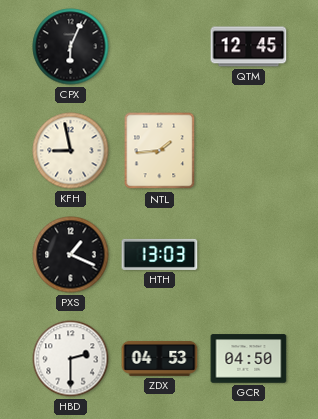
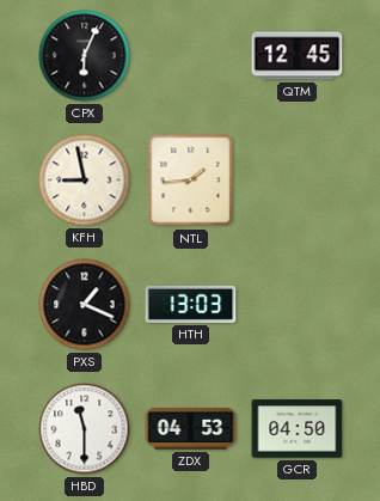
HBD: 2:30 -> 11:30
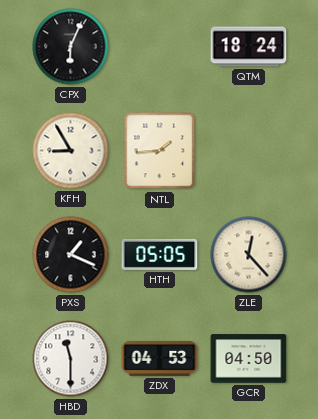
QTM: 12:45 -> 18:24
KFH: 8:58 -> 8:55
HTH: 13:03 -> 05:05
ZLE: none -> 12:23
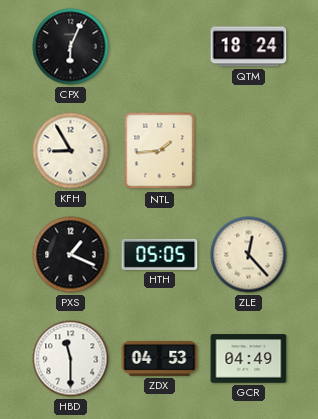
GCR: 04:50 -> 04:49
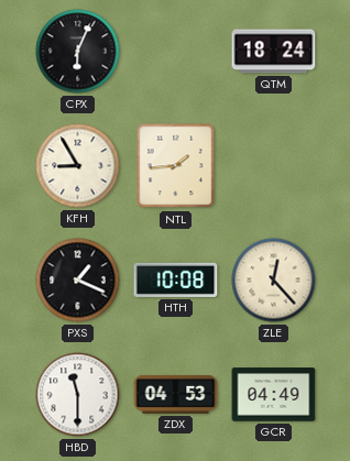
HTH: 05:05 -> 10:08
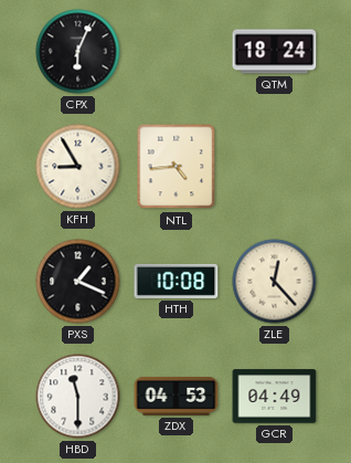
NTL: 1:44 -> 4:44
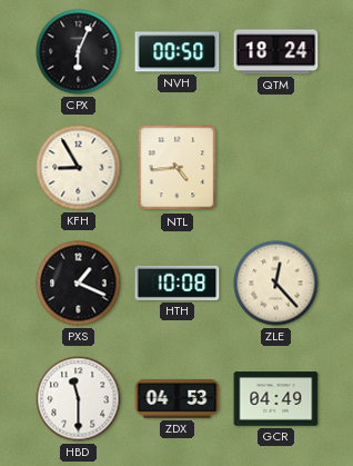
NVH: none -> 00:50
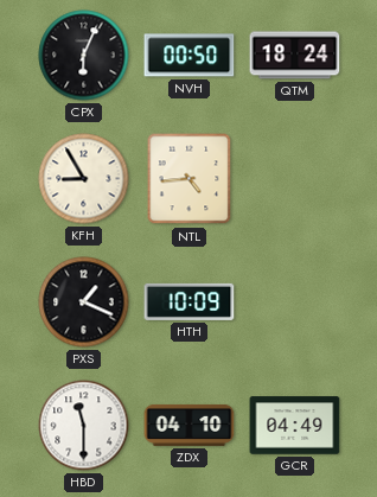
HTH: 10:08 -> 10:09
ZLE: 12:23 -> none
ZDX: 04:53 -> 04:10
